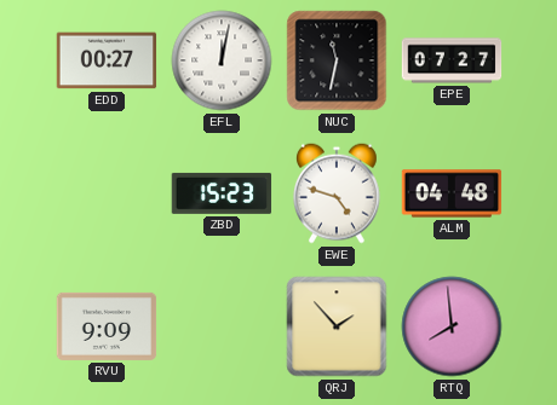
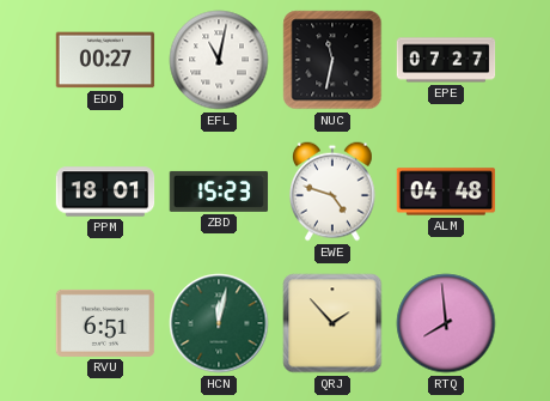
EFL: 12:02 -> 11:02
PPM: none -> 18:01
RVU: 9:09 -> 6:51
HCN: none -> 12:02
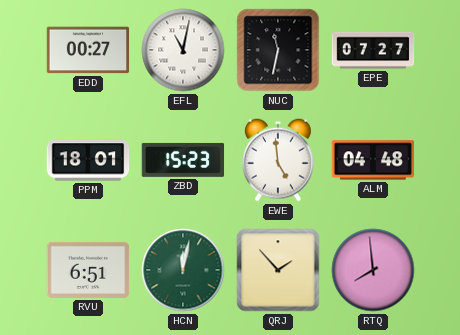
EWE: 4:48 -> 4:59
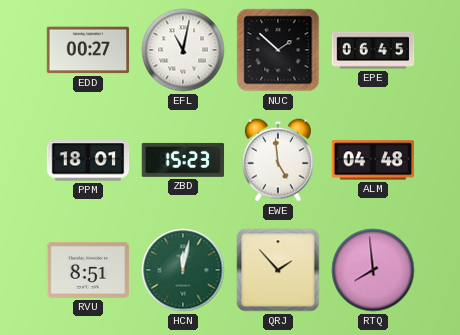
NUC: 11:32 -> 1:52
EPE: 07:27 -> 06:45
RVU: 6:51 -> 8:51
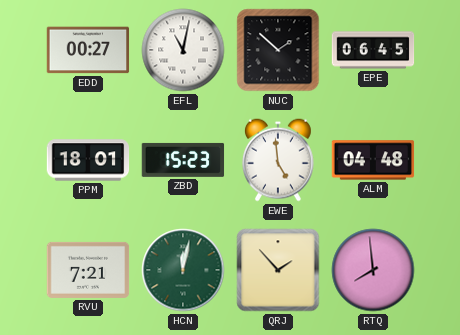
RVU: 8:51 -> 7:21
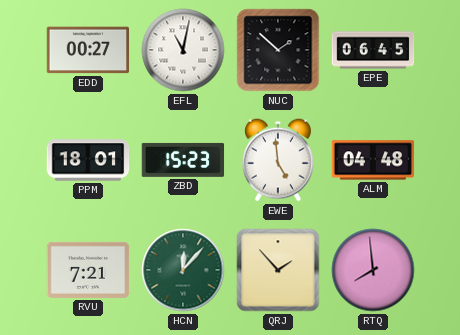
HCN: 12:02 -> 12:07
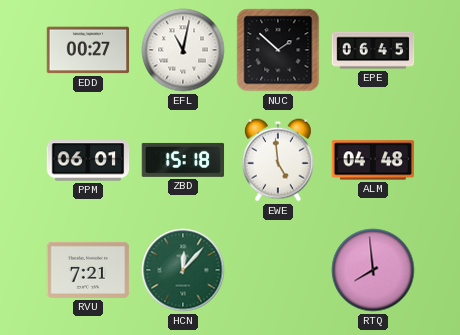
PPM: 18:01 -> 06:01
ZBD: 15:23 -> 15:18
QRJ: 1:53 -> none
